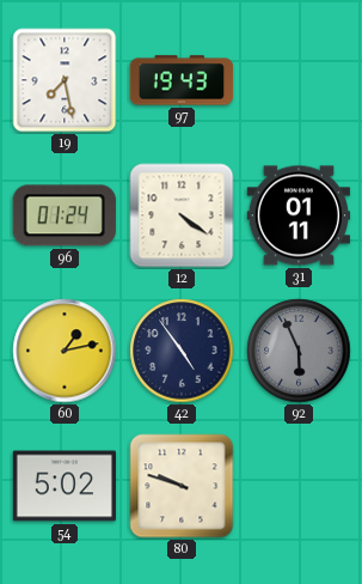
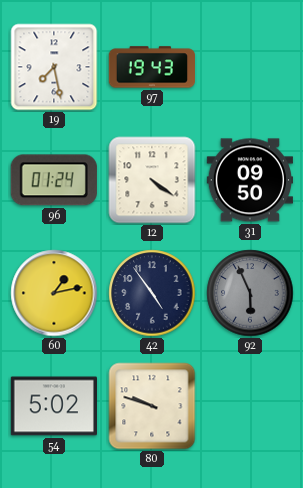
31: 01:11 -> 09:50
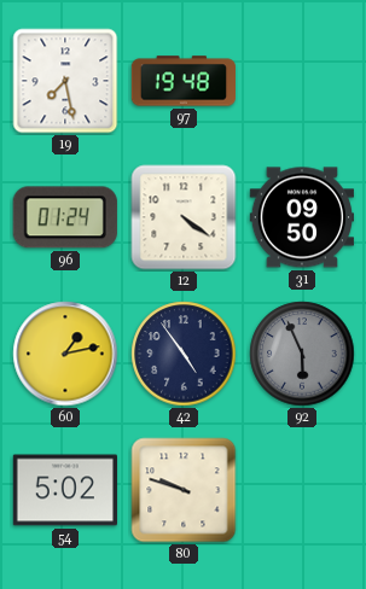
97: 19:43 -> 19:48
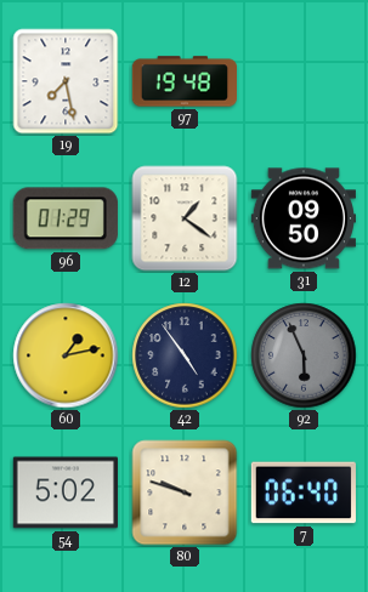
96: 01:24 -> 01:29
12: 4:21 -> 1:21
7: none -> 06:40
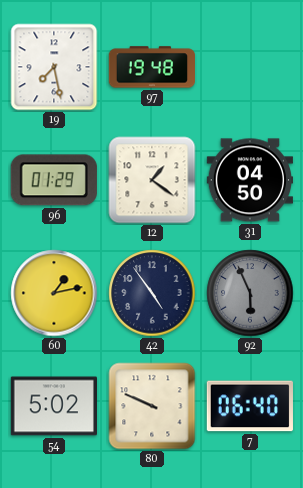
31: 09:50 -> 04:50
80: 9:48 -> 9:49
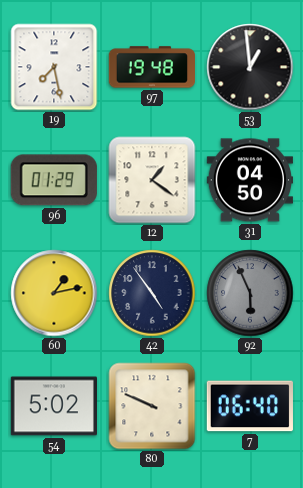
53: none -> 12:59
